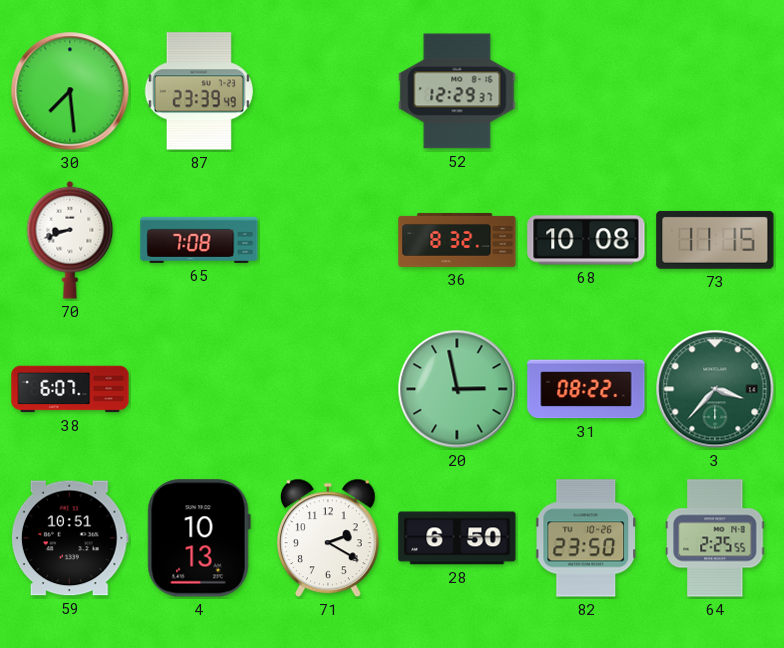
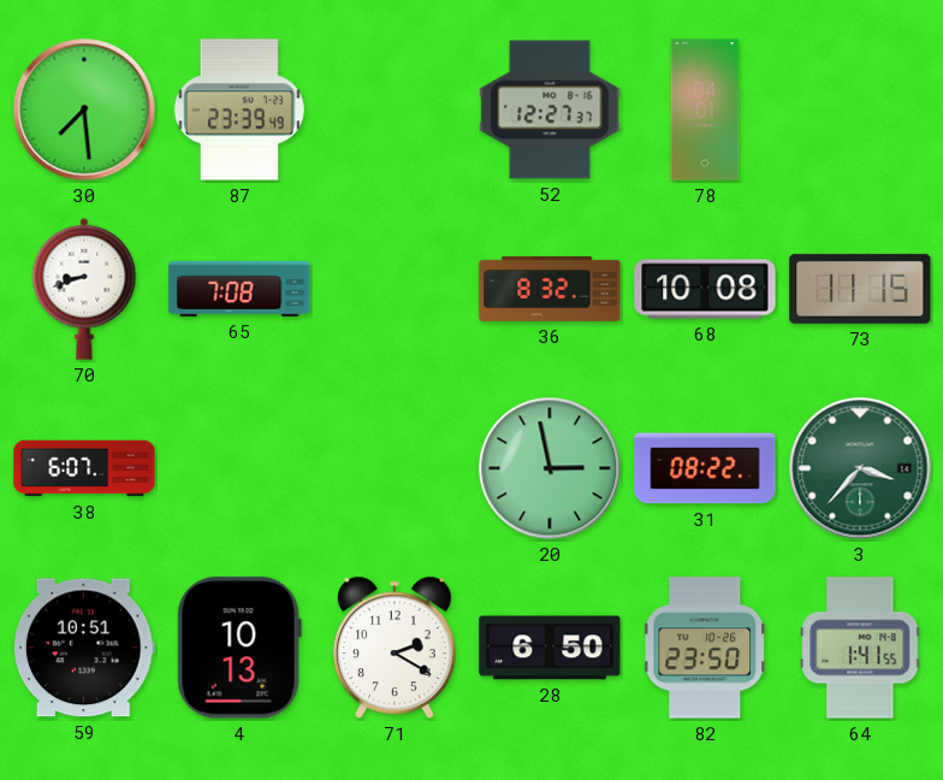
52: 12:29 -> 12:27
78: none -> 04:01
64: 2:25 -> 1:41
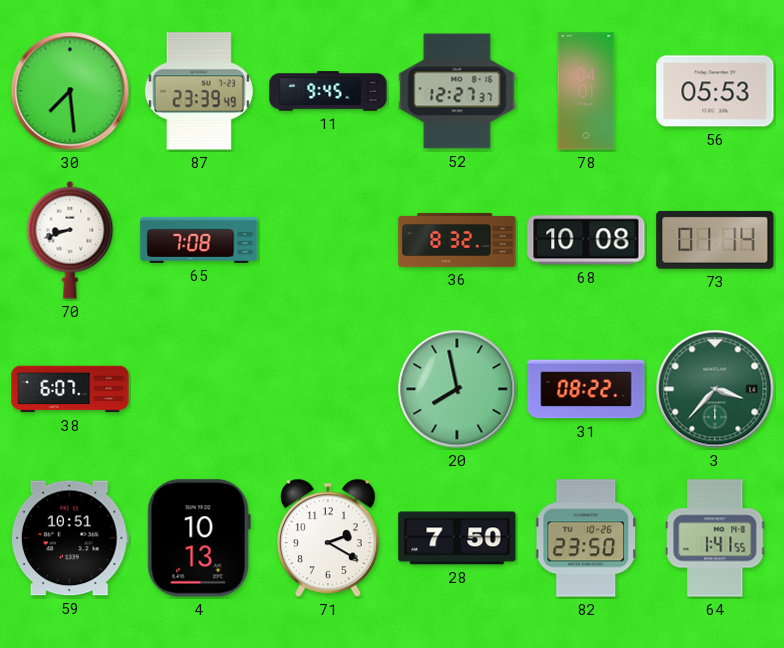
11: none -> 9:45
56: none -> 05:53
73: 11:15 -> 01:14
20: 2:58 -> 7:58
28: 6:50 -> 7:50
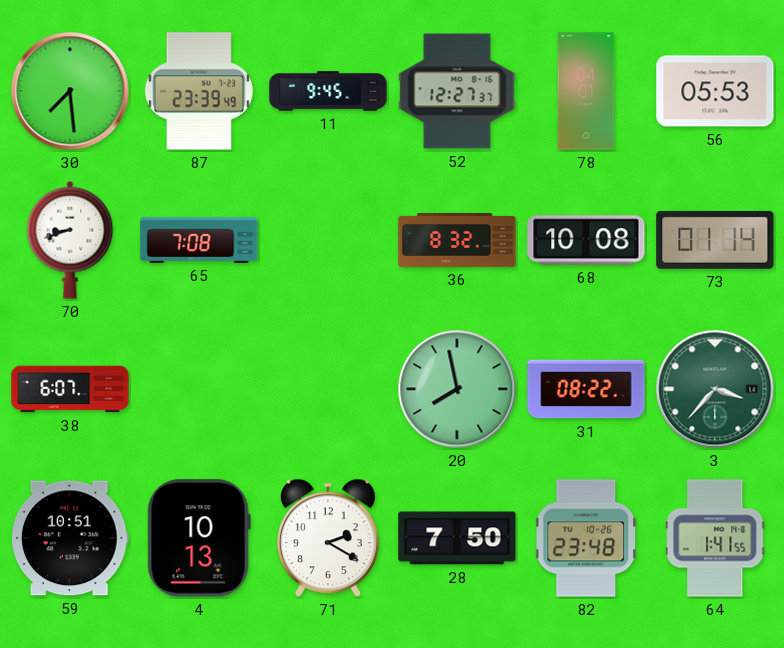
82: 23:50 -> 23:48
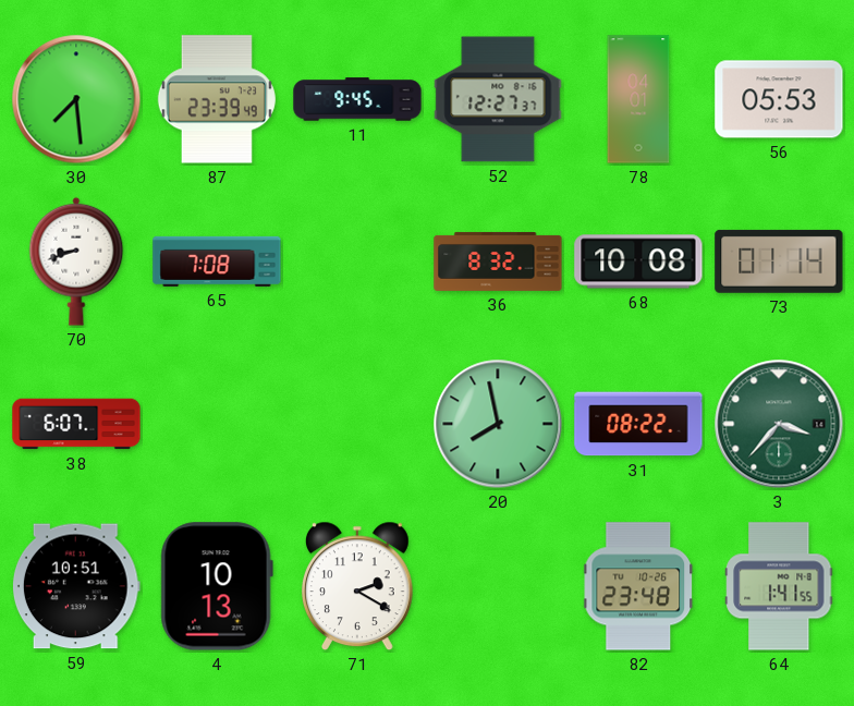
28: 7:50 -> none
